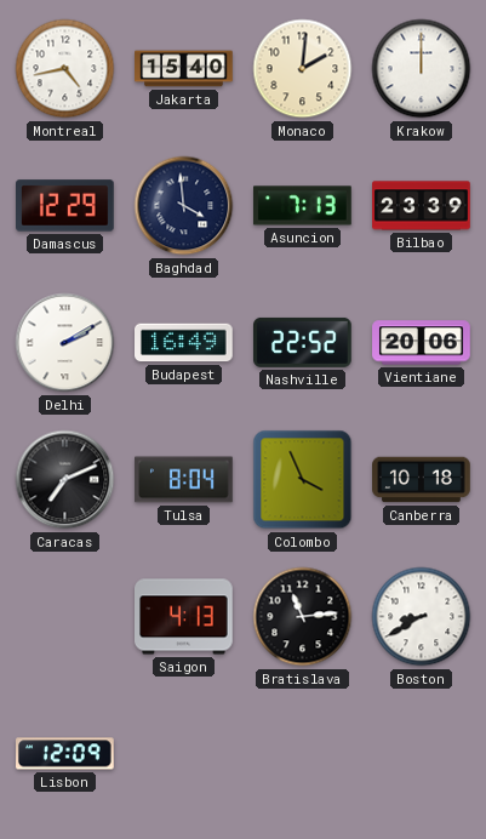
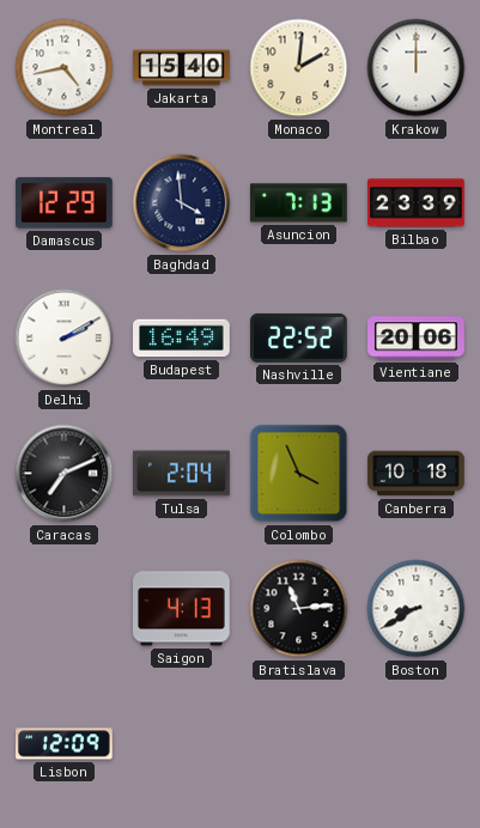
Tulsa: 8:04 -> 2:04
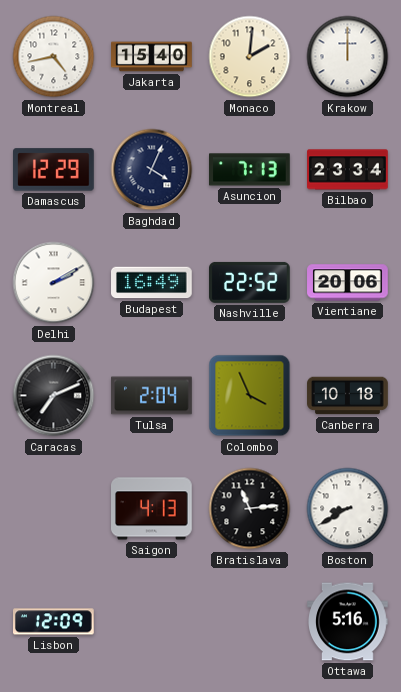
Baghdad: 3:59 -> 4:04
Bilbao: 23:39 -> 23:34
Ottawa: none -> 5:16
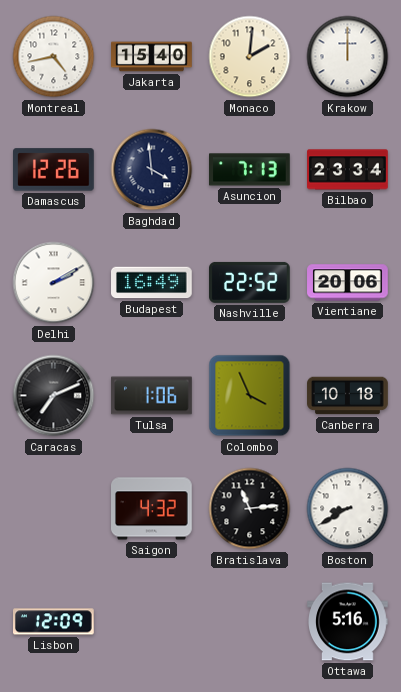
Damascus: 12:29 -> 12:26
Baghdad: 4:04 -> 3:59
Tulsa: 2:04 -> 1:06
Saigon: 4:13 -> 4:32
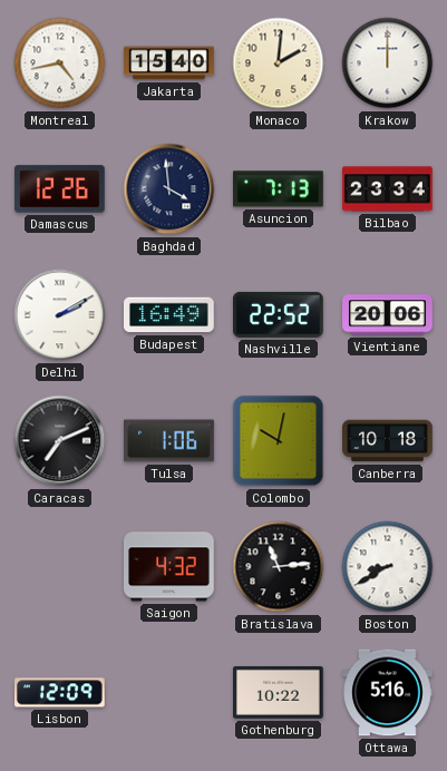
Colombo: 3:56 -> 10:02
Gothenburg: none -> 10:22
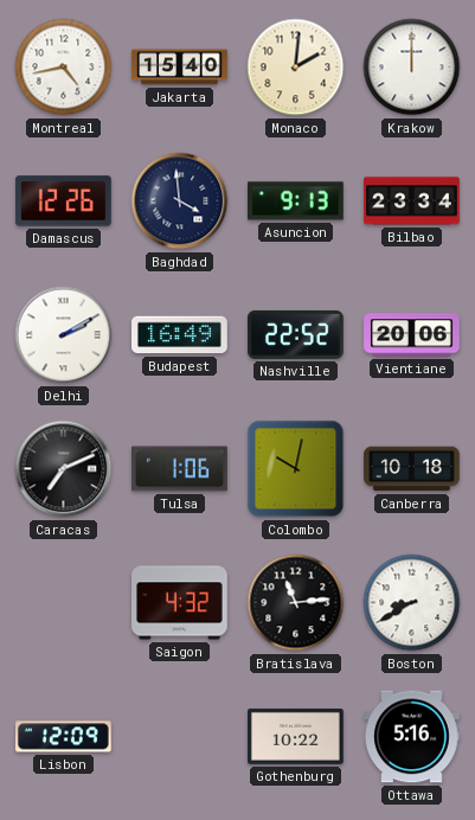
Asuncion: 7:13 -> 9:13
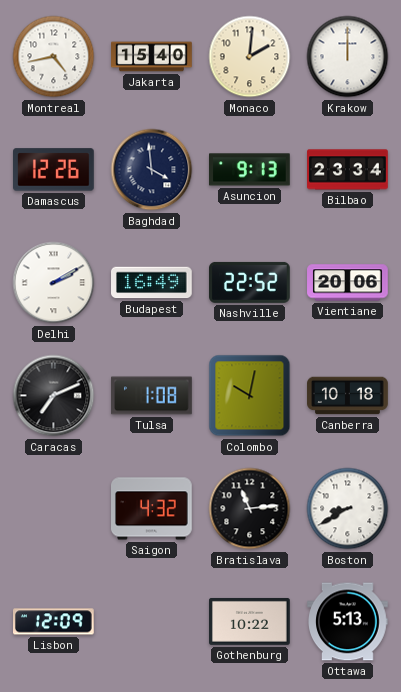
Tulsa: 1:06 -> 1:08
Ottawa: 5:16 -> 5:13
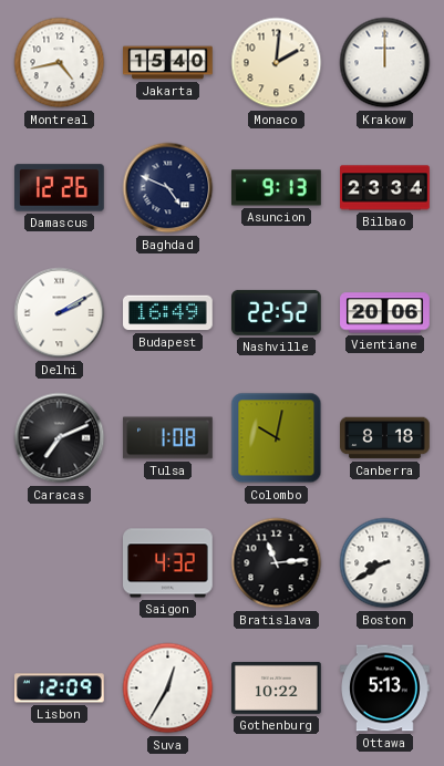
Baghdad: 3:59 -> 4:49
Canberra: 10:18 -> 8:18
Suva: none -> 12:35
